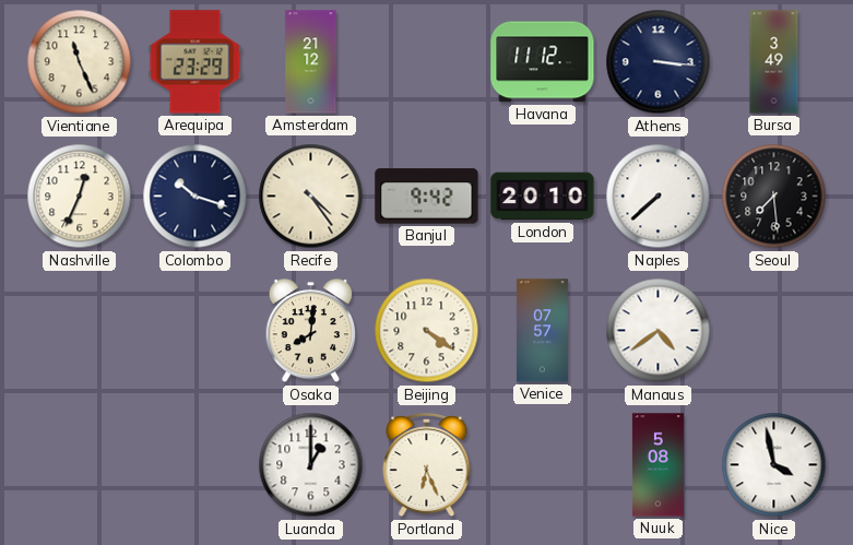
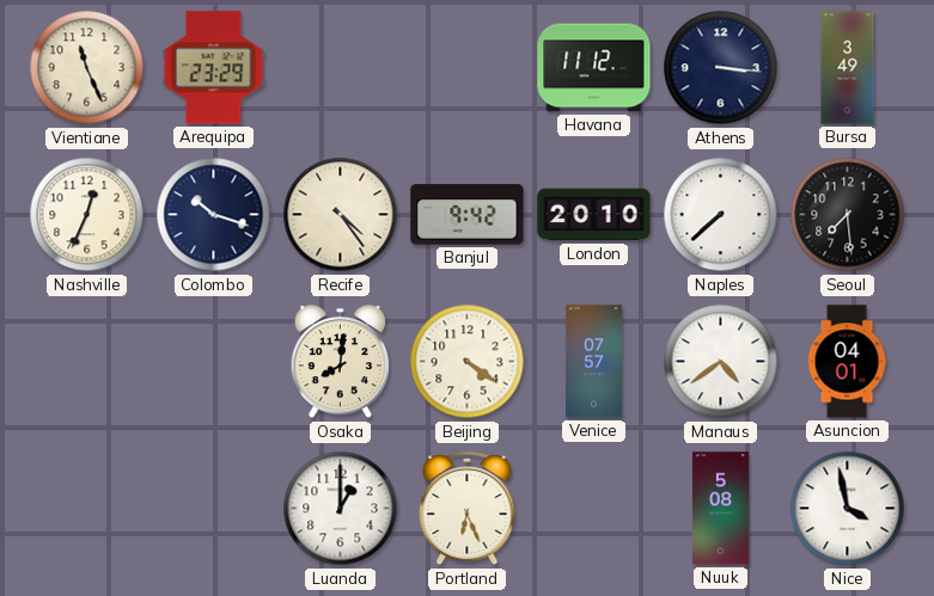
Amsterdam: 21:12 -> none
Asuncion: none -> 04:01
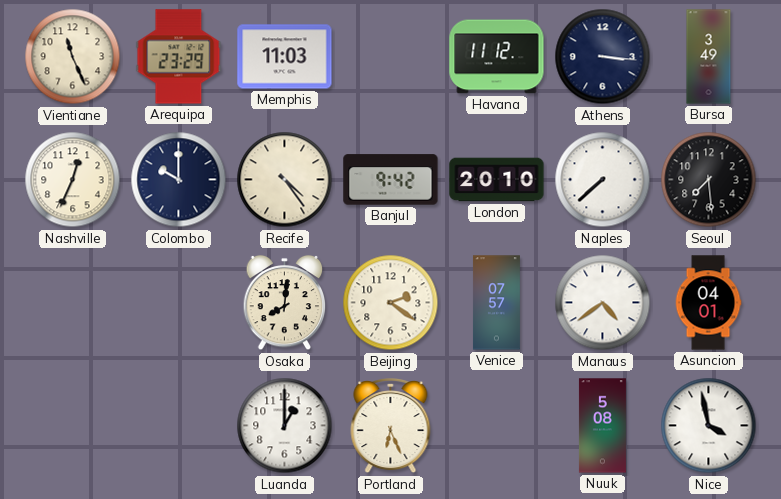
Memphis: none -> 11:03
Colombo: 10:18 -> 10:00
Beijing: 4:21 -> 2:21
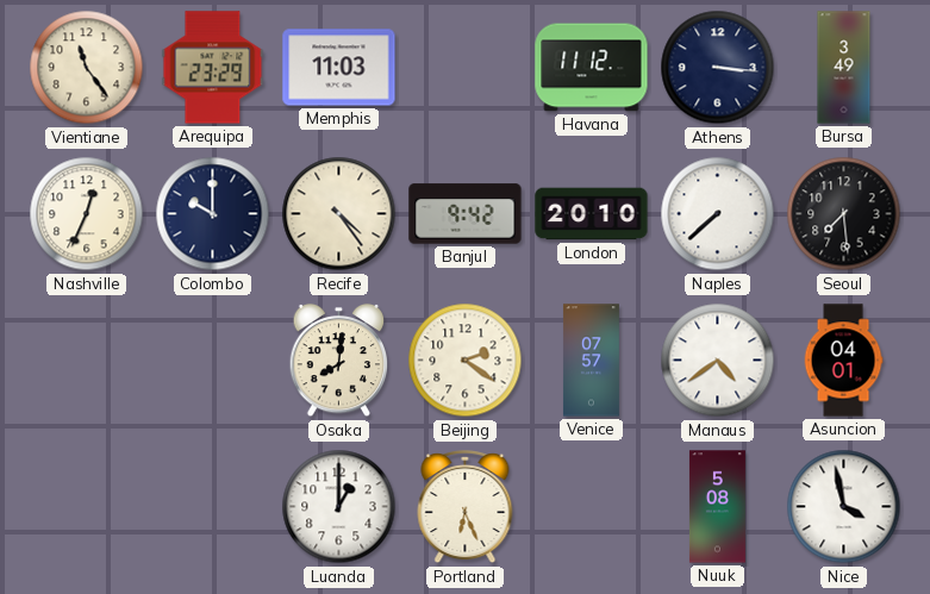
Vientiane: 11:26 -> 11:24
